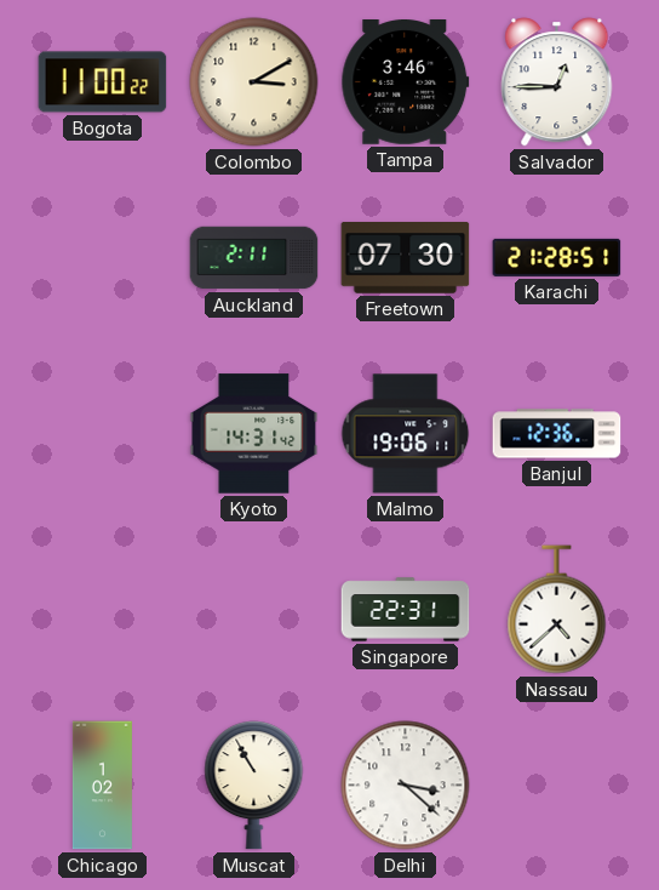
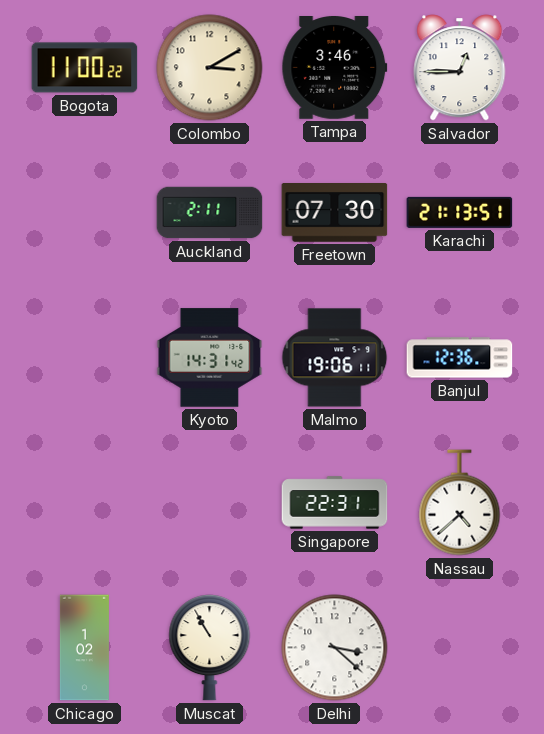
Karachi: 21:28 -> 21:13
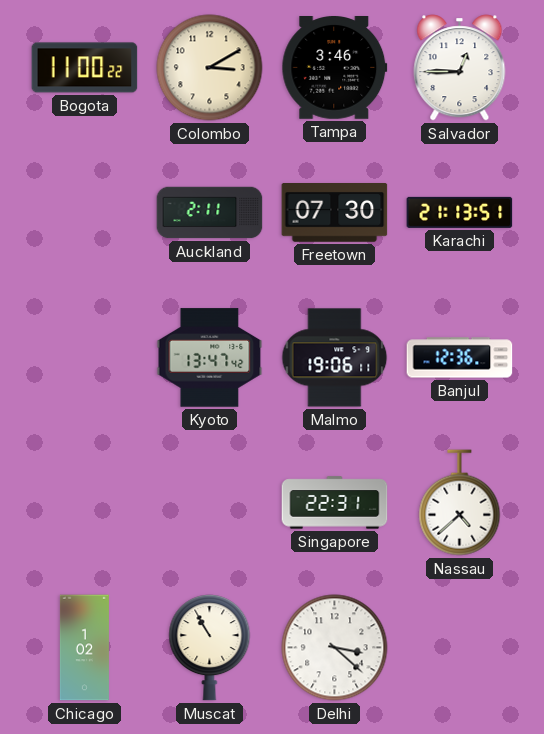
Kyoto: 14:31 -> 13:47
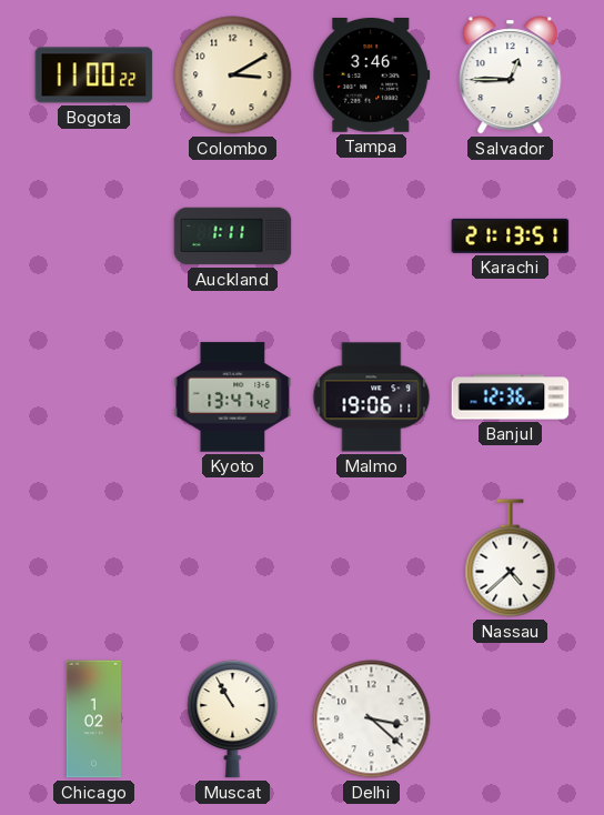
Auckland: 2:11 -> 1:11
Freetown: 07:30 -> none
Singapore: 22:31 -> none
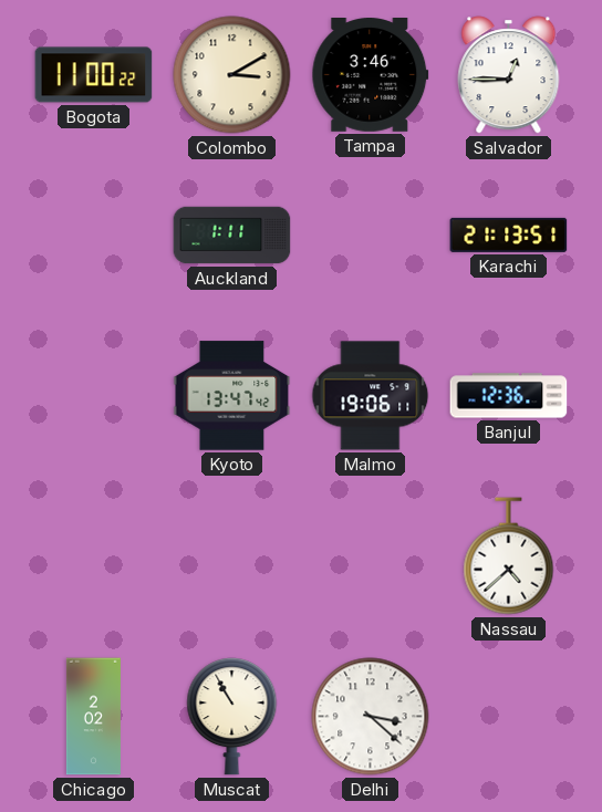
Chicago: 1:02 -> 2:02
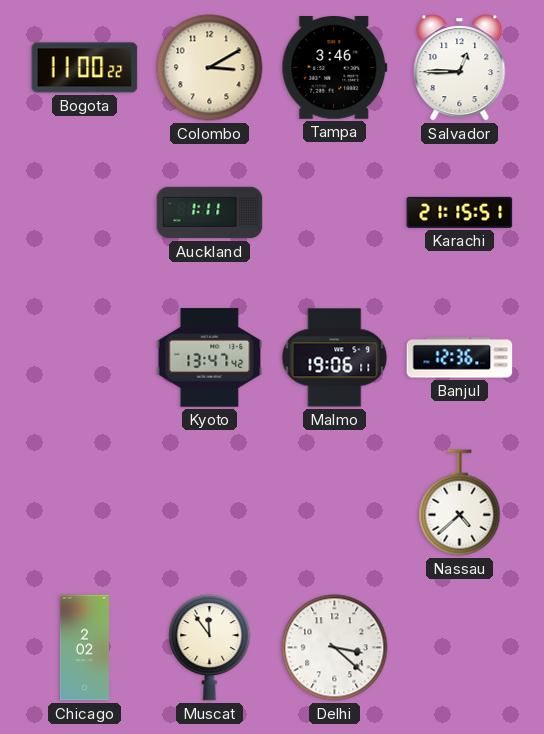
Karachi: 21:13 -> 21:15
Muscat: 10:55 -> 11:54
